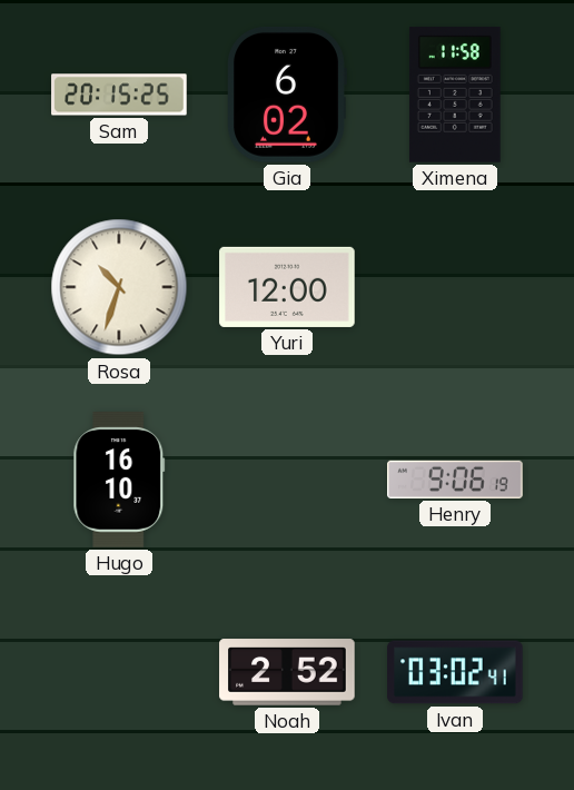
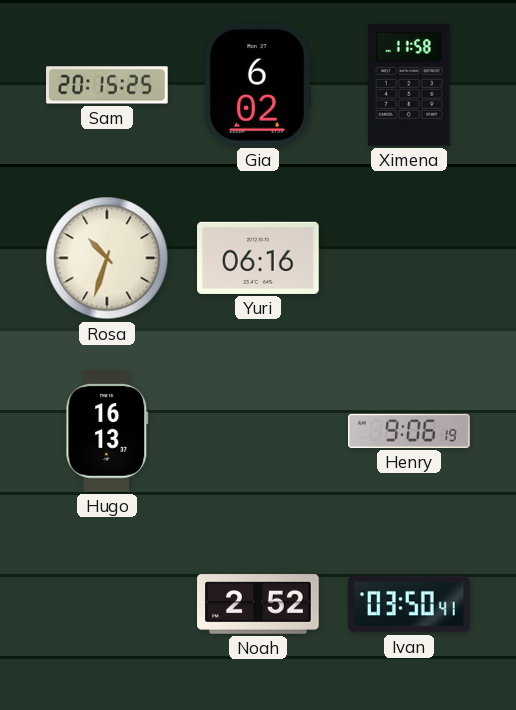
Yuri: 12:00 -> 06:16
Hugo: 16:10 -> 16:13
Ivan: 03:02 -> 03:50
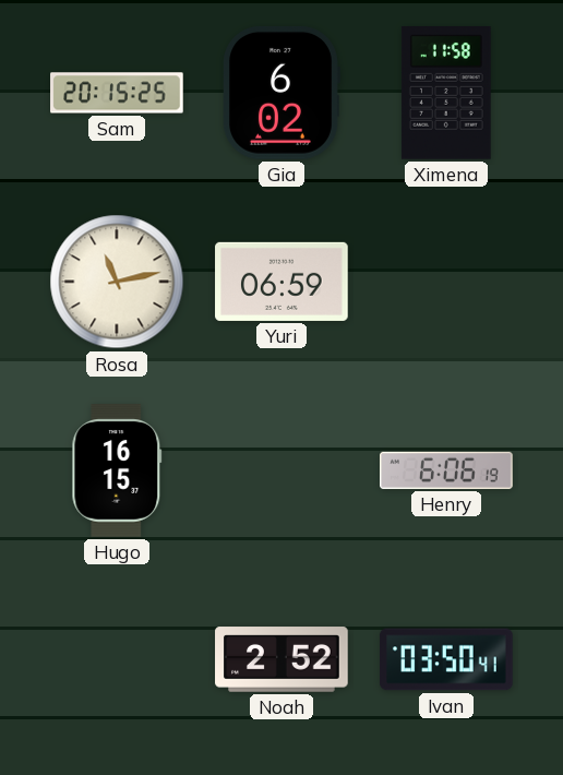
Rosa: 10:33 -> 11:13
Yuri: 06:16 -> 06:59
Hugo: 16:13 -> 16:15
Henry: 9:06 -> 6:06
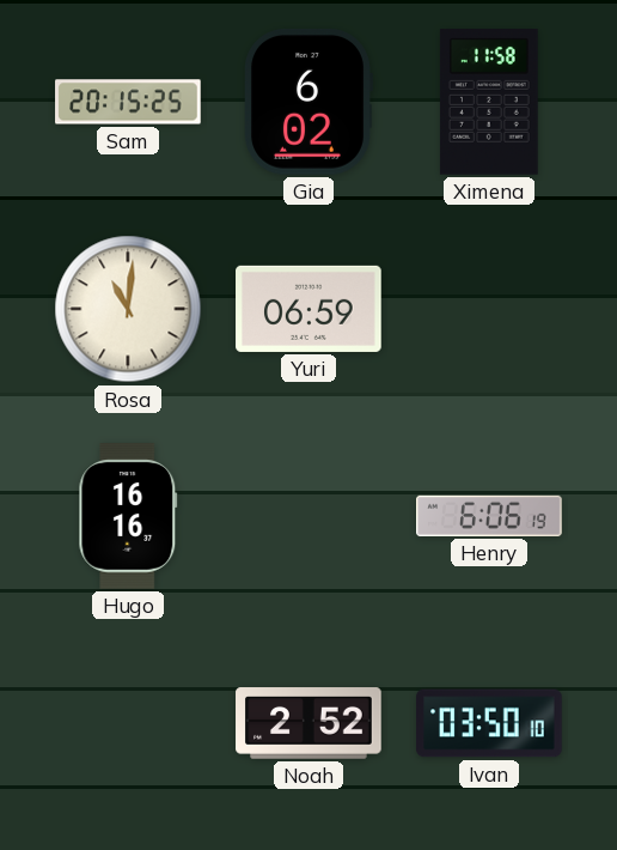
Rosa: 11:13 -> 11:01
Hugo: 16:15 -> 16:16
Ivan: 03:50:41 -> 03:50:10
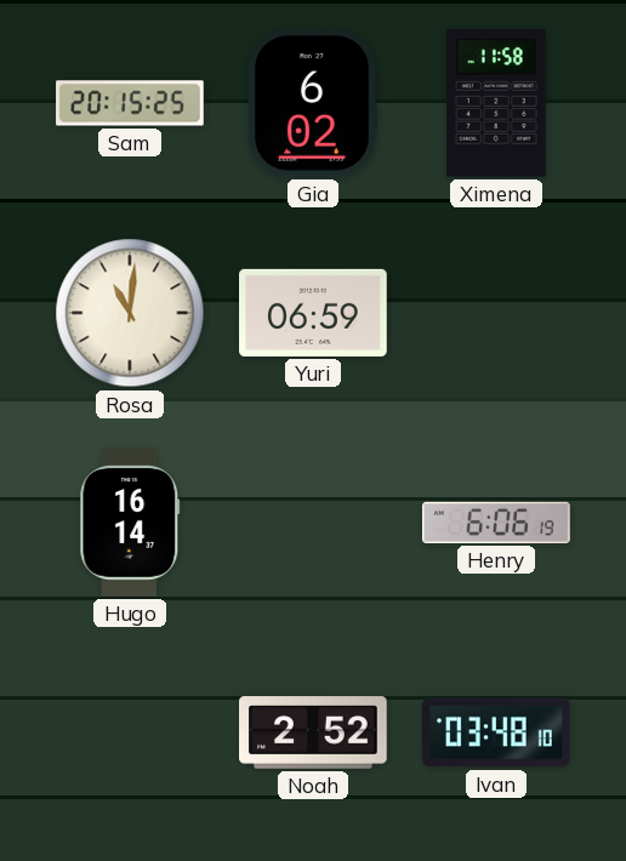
Hugo: 16:16 -> 16:14
Ivan: 03:50 -> 03:48
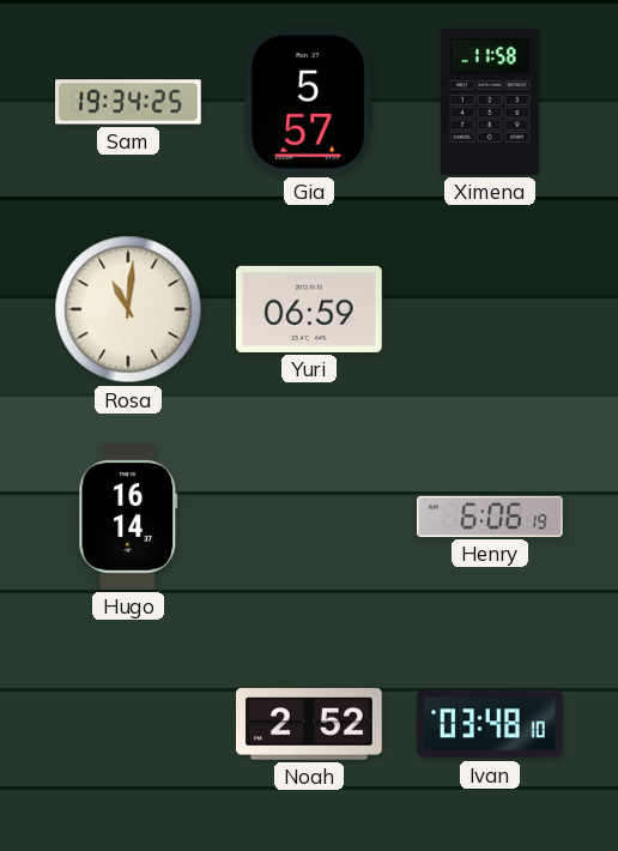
Sam: 20:15 -> 19:34
Gia: 6:02 -> 5:57
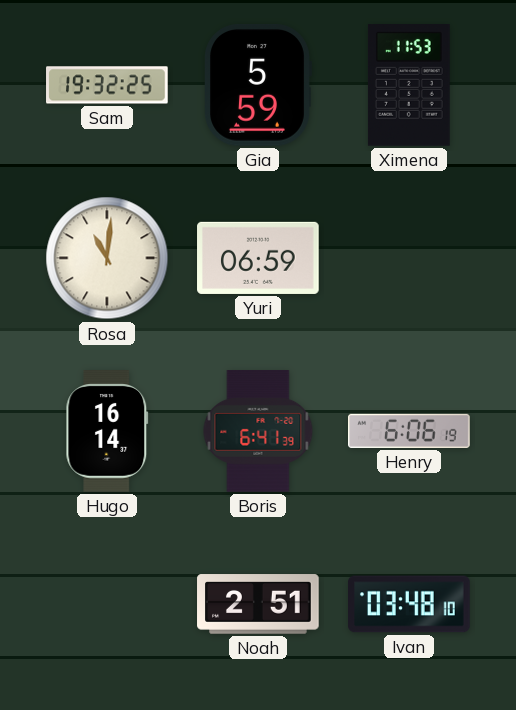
Sam: 19:34 -> 19:32
Gia: 5:57 -> 5:59
Ximena: 11:58 -> 11:53
Boris: none -> 6:41
Noah: 2:52 -> 2:51
